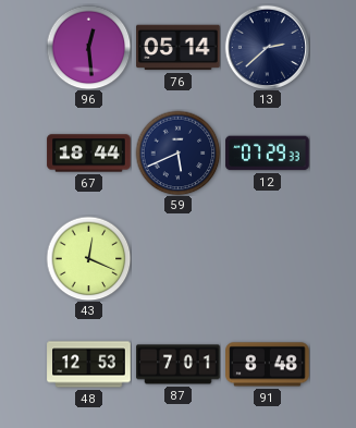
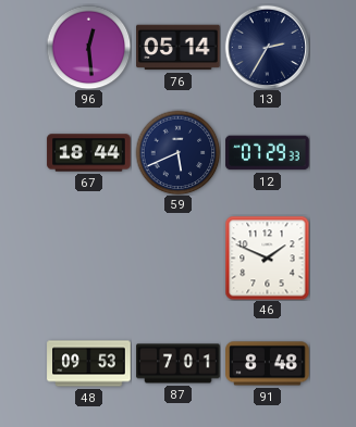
13: 2:38 -> 2:35
43: 12:19 -> none
46: none -> 1:49
48: 12:53 -> 09:53
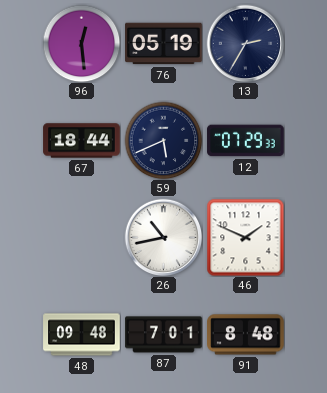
76: 05:14 -> 05:19
26: none -> 10:43
48: 09:53 -> 09:48
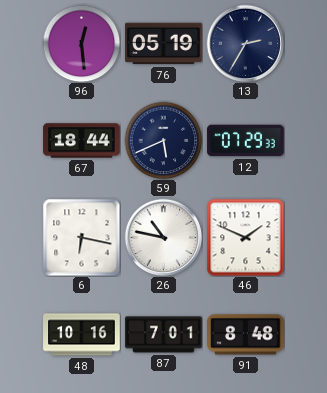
6: none -> 6:17
26: 10:43 -> 10:47
48: 09:48 -> 10:16
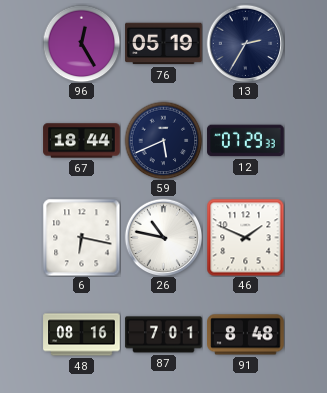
96: 12:29 -> 12:25
48: 10:16 -> 08:16
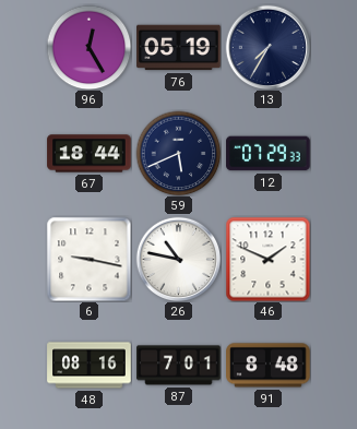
13: 2:35 -> 7:35
6: 6:17 -> 9:17
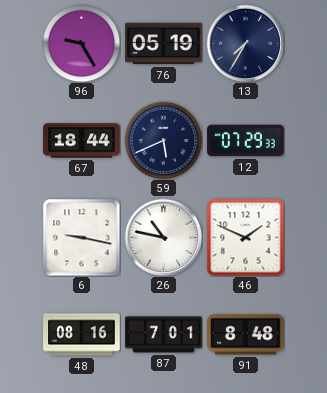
96: 12:25 -> 9:25
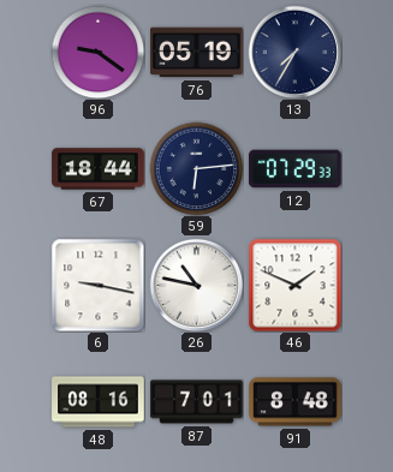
96: 9:25 -> 9:21
59: 5:41 -> 6:14
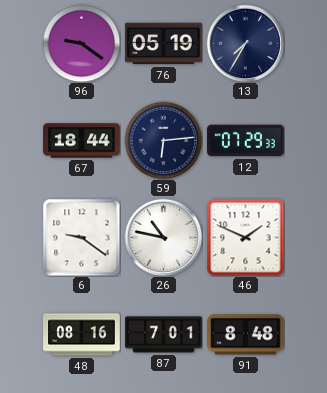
6: 9:17 -> 9:21
